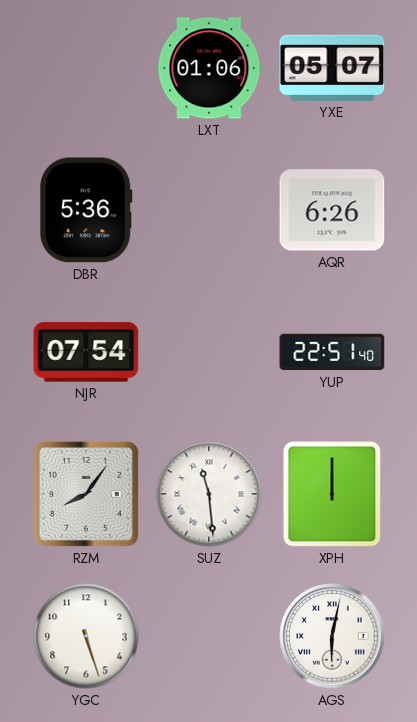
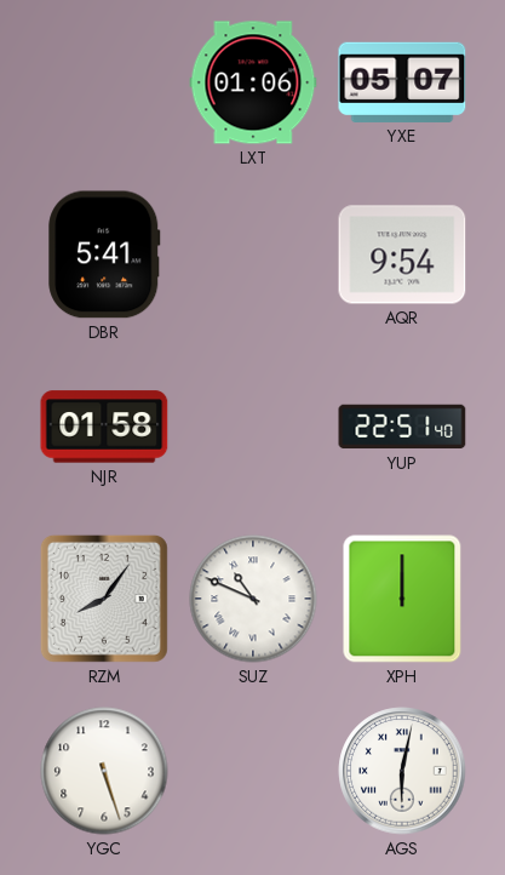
DBR: 5:36 -> 5:41
AQR: 6:26 -> 9:54
NJR: 07:54 -> 01:58
SUZ: 11:29 -> 10:49
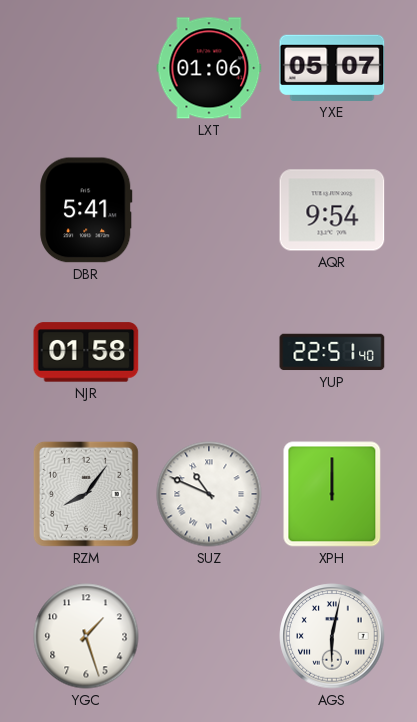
YGC: 5:27 -> 1:27
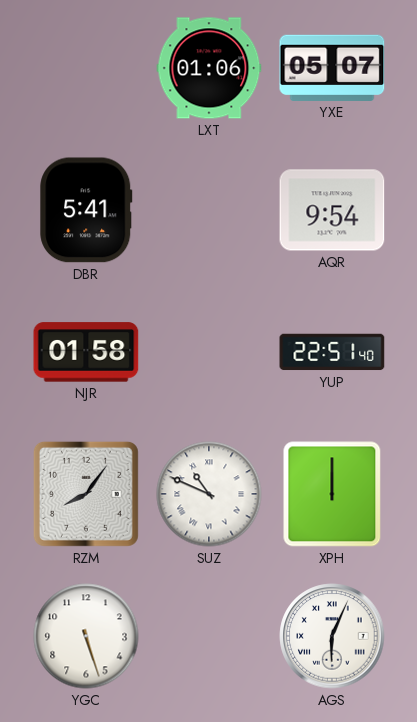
YGC: 1:27 -> 5:27
AGS: 6:02 -> 6:04
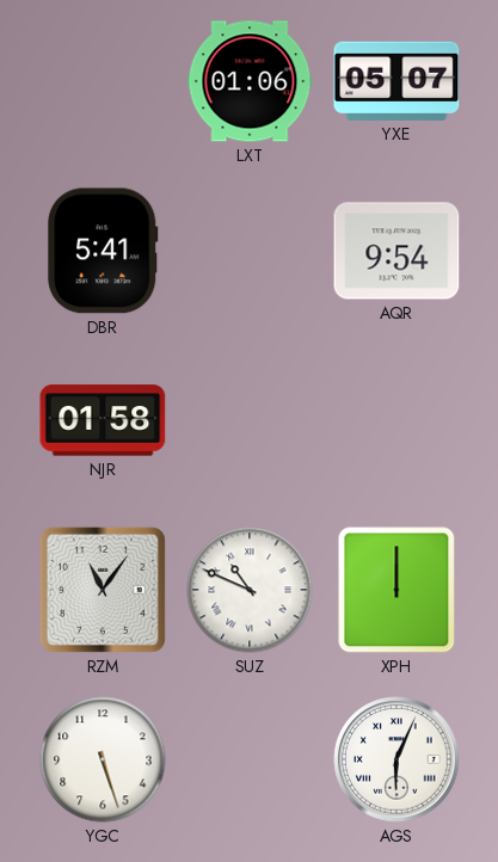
YUP: 22:51 -> none
RZM: 8:06 -> 11:06
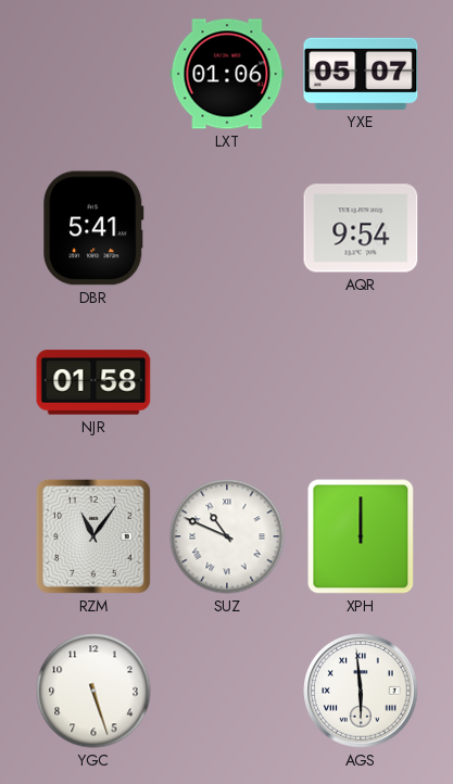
AGS: 6:04 -> 5:59
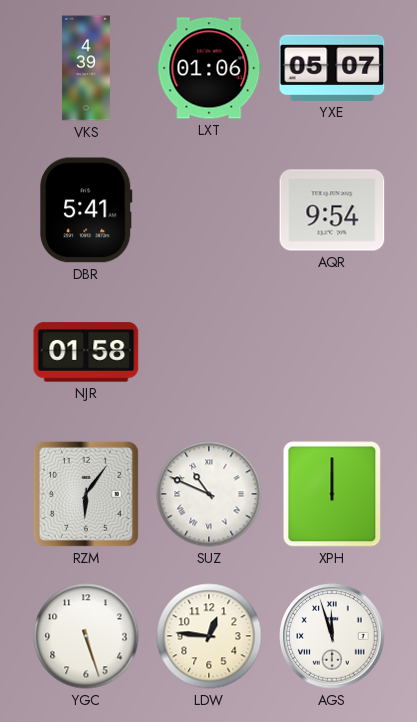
VKS: none -> 4:39
RZM: 11:06 -> 6:06
LDW: none -> 12:46
AGS: 5:59 -> 11:57
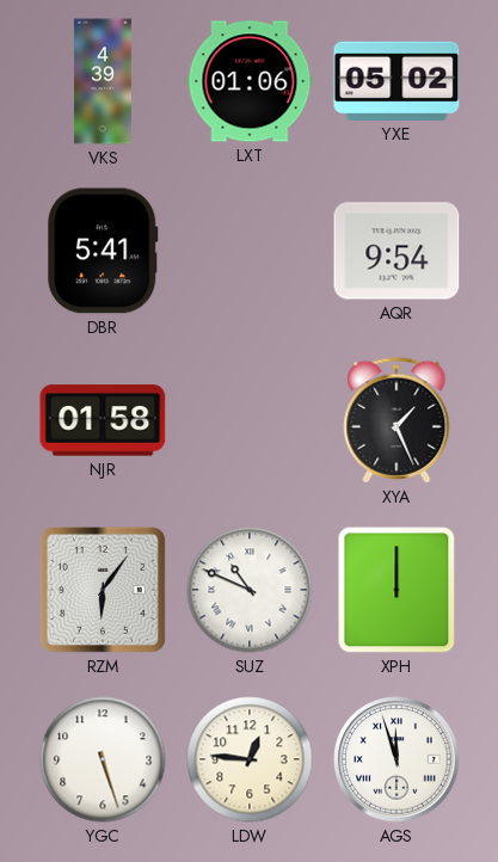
YXE: 05:07 -> 05:02
XYA: none -> 1:26
